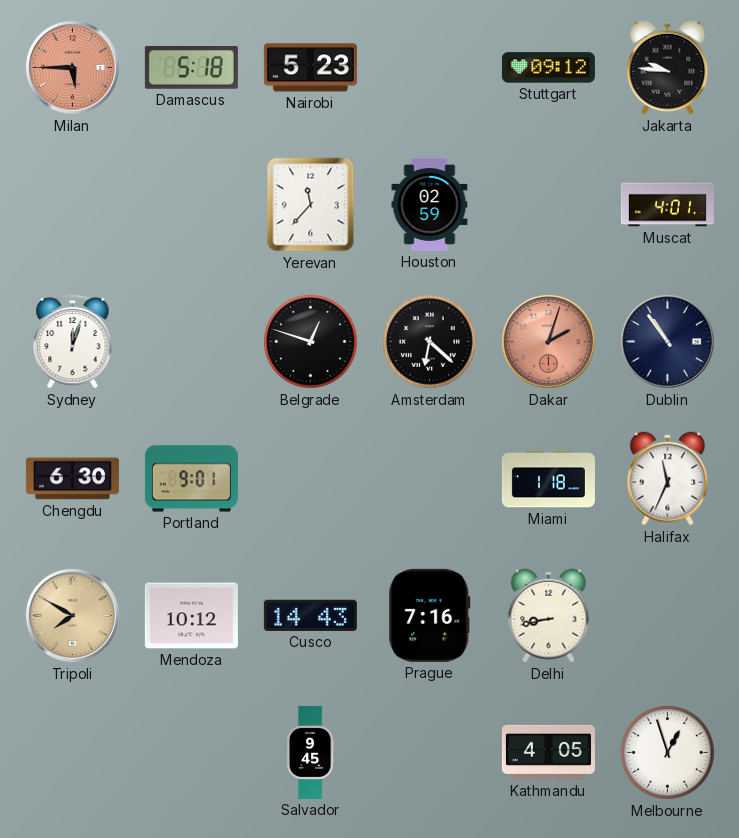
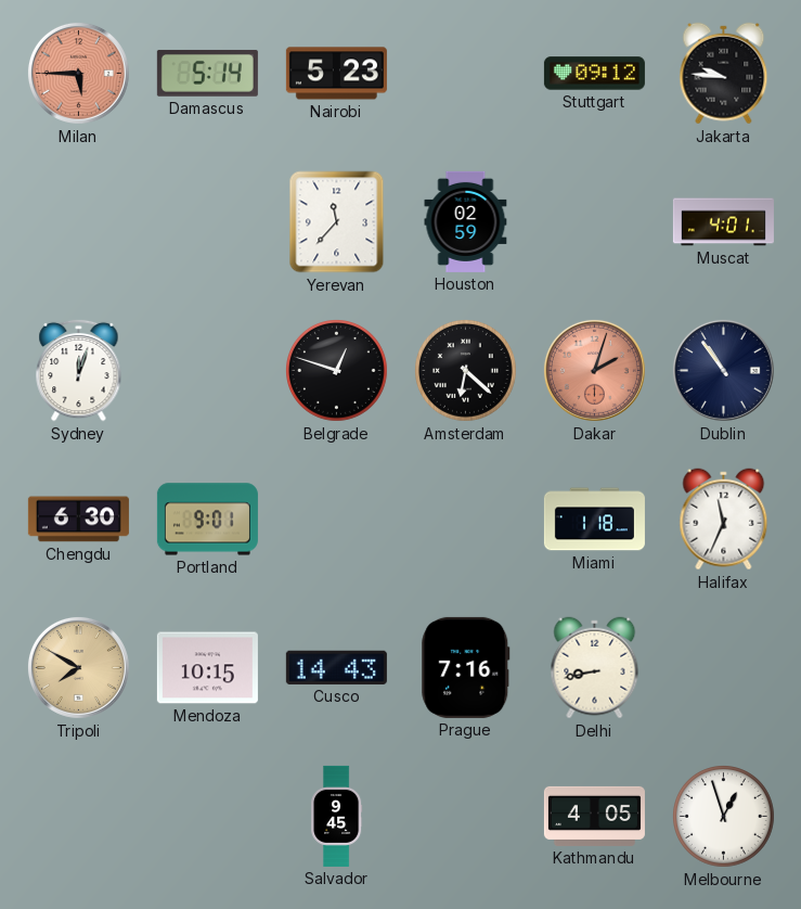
Damascus: 5:18 -> 5:14
Mendoza: 10:12 -> 10:15
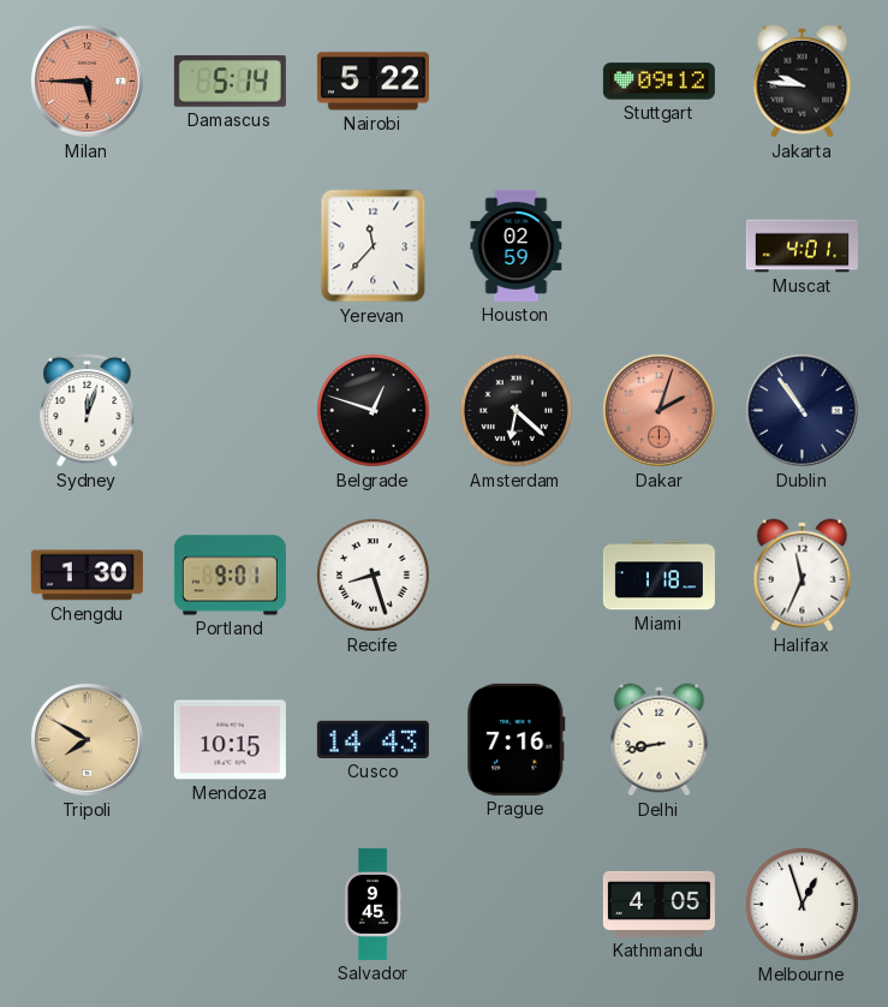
Nairobi: 5:23 -> 5:22
Chengdu: 6:30 -> 1:30
Recife: none -> 8:27
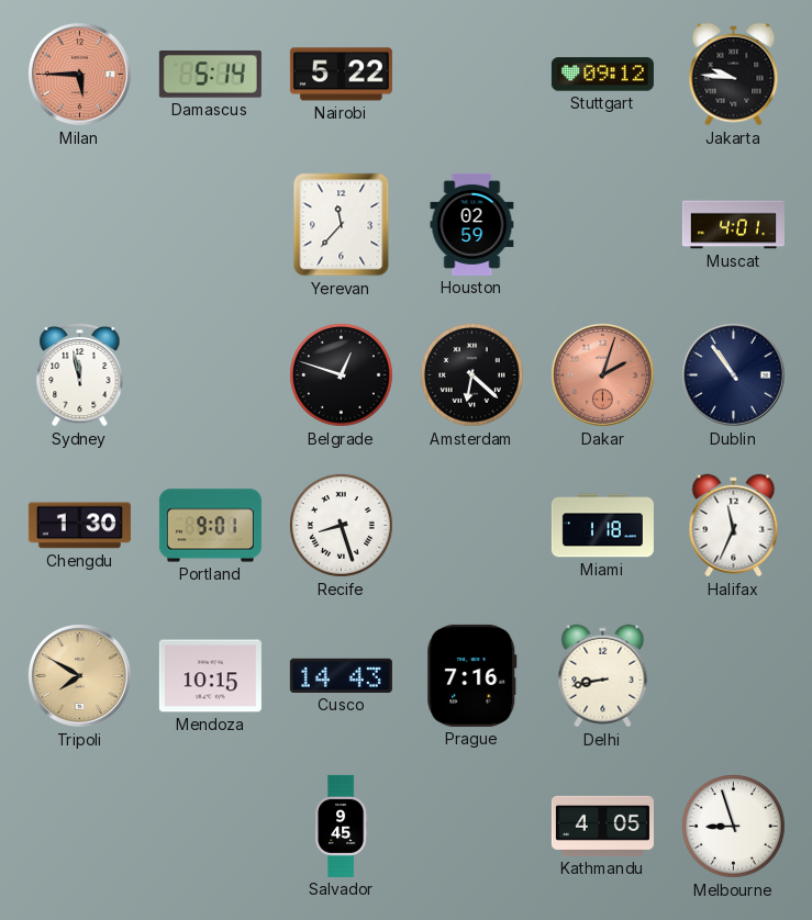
Sydney: 12:03 -> 11:58
Melbourne: 12:57 -> 8:57
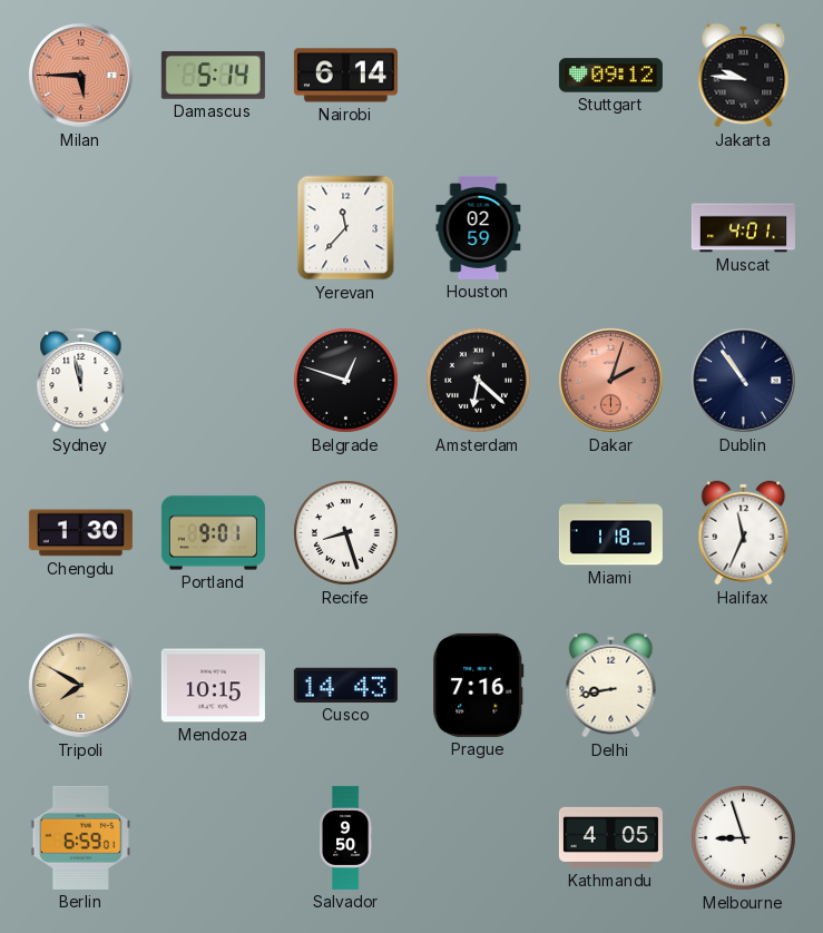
Nairobi: 5:22 -> 6:14
Berlin: none -> 6:59
Salvador: 9:45 -> 9:50
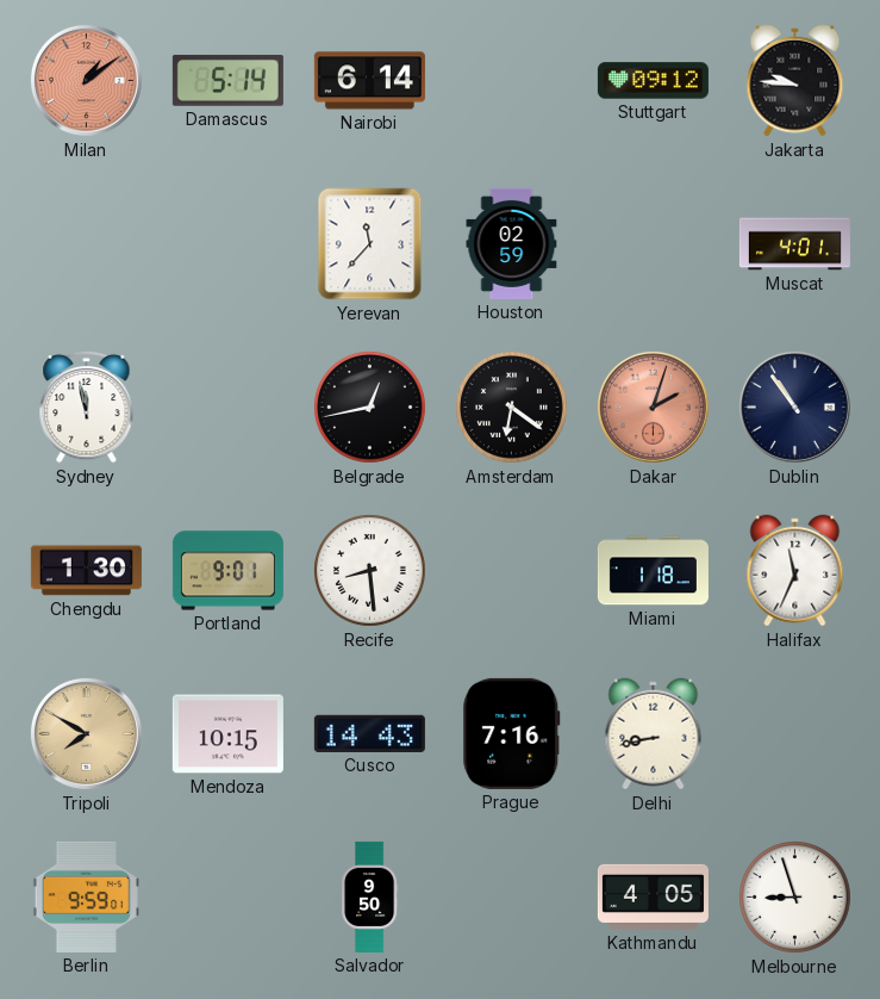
Milan: 5:45 -> 1:09
Belgrade: 12:48 -> 12:43
Amsterdam: 6:22 -> 6:21
Recife: 8:27 -> 8:29
Berlin: 6:59 -> 9:59
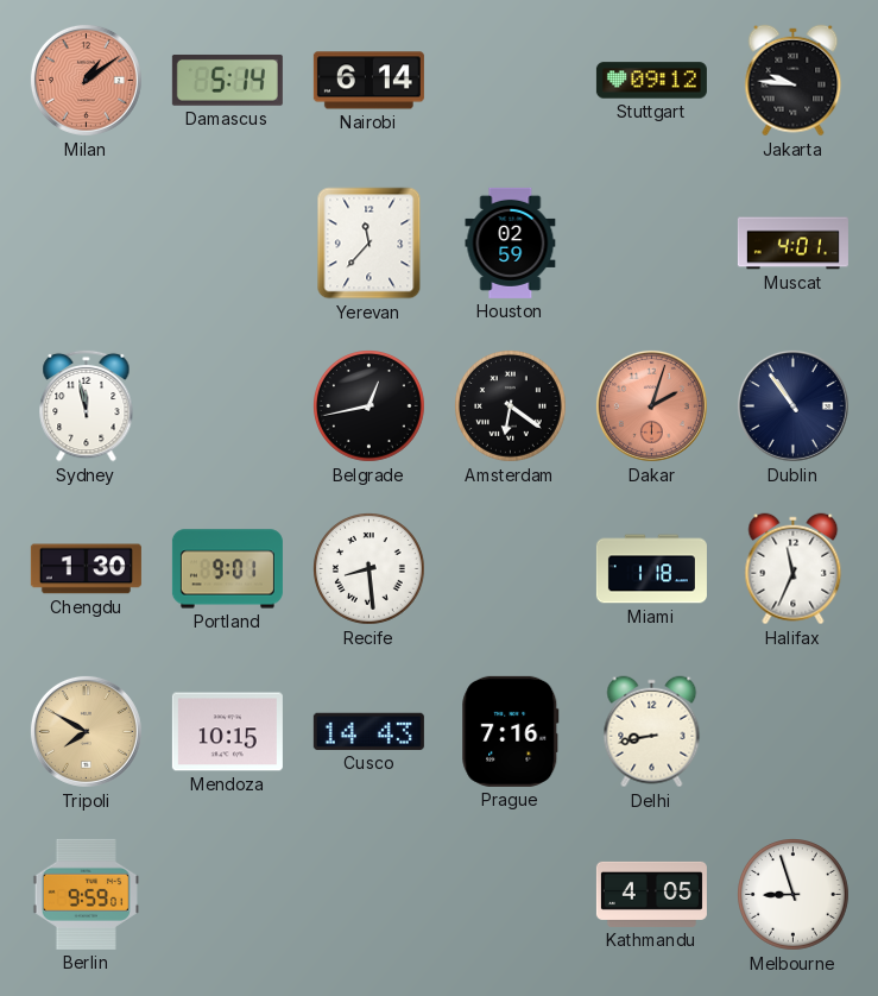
Salvador: 9:50 -> none
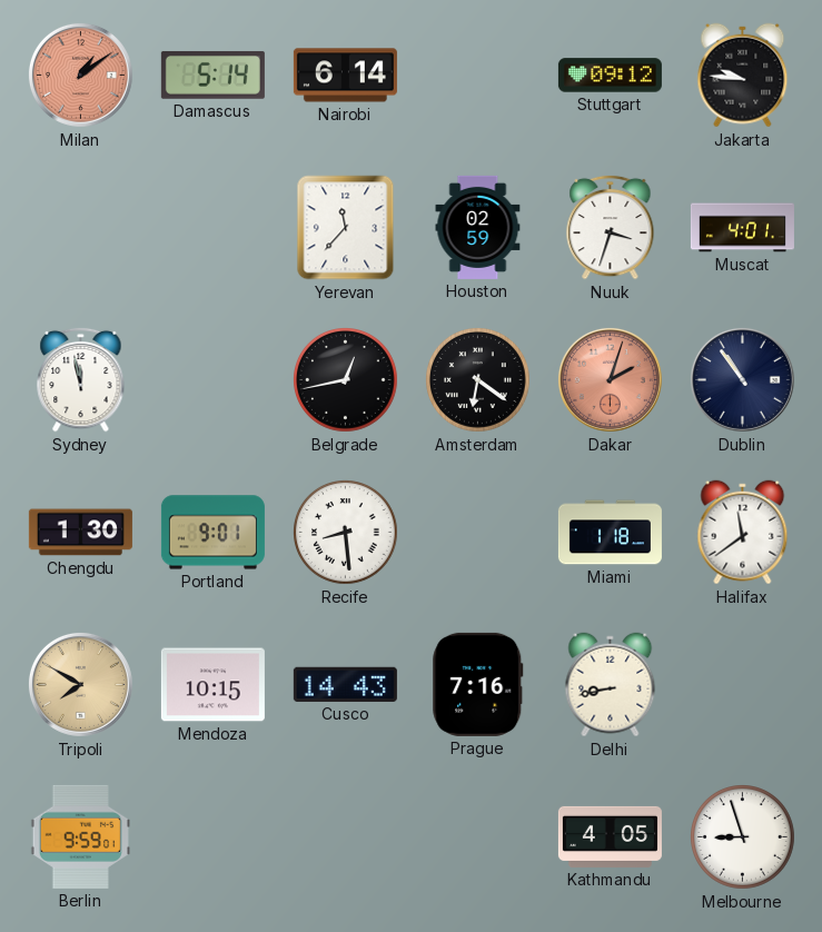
Nuuk: none -> 3:33
Halifax: 11:34 -> 11:39
